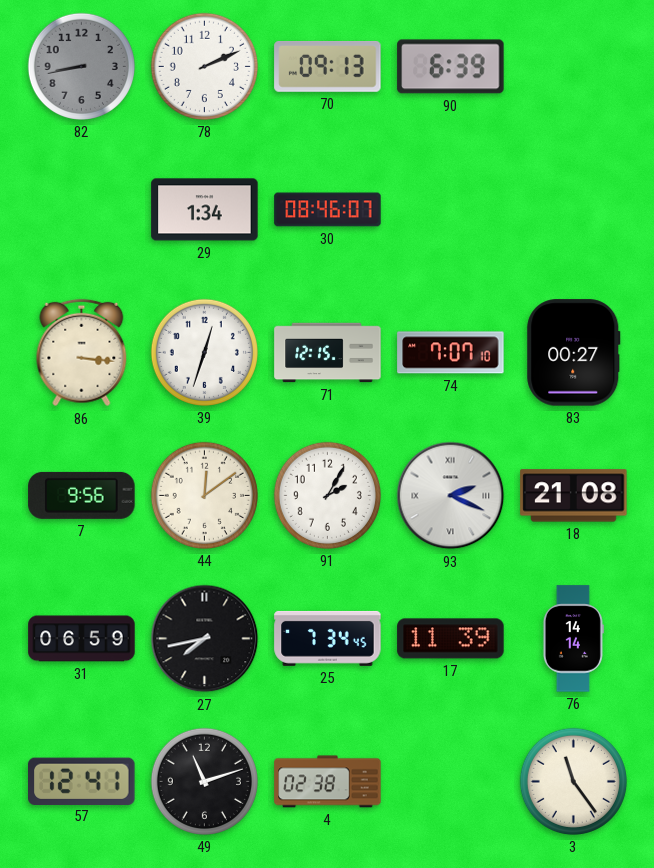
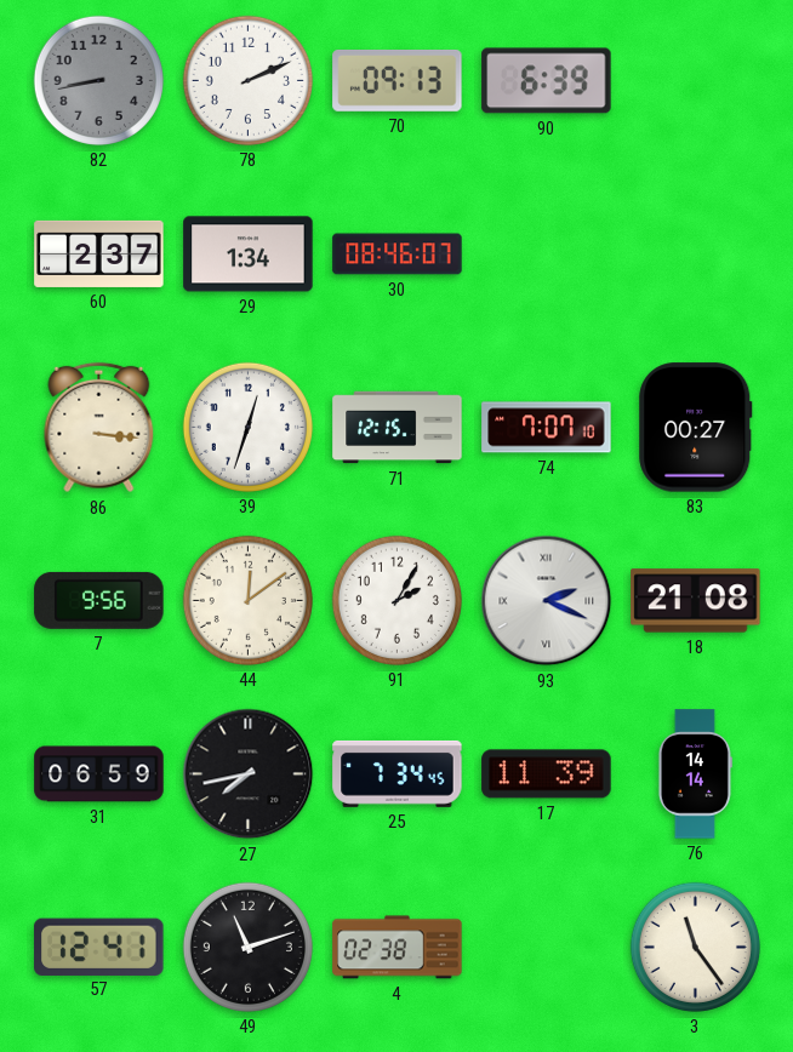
60: none -> 2:37
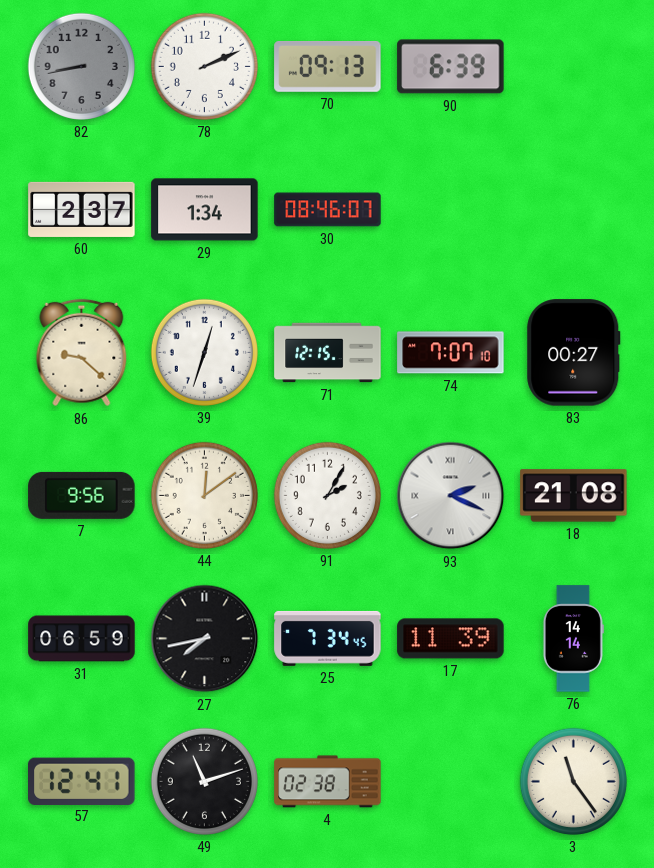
86: 3:16 -> 9:22
